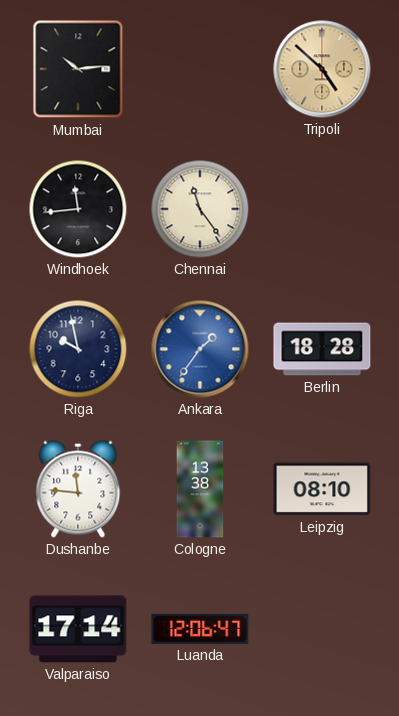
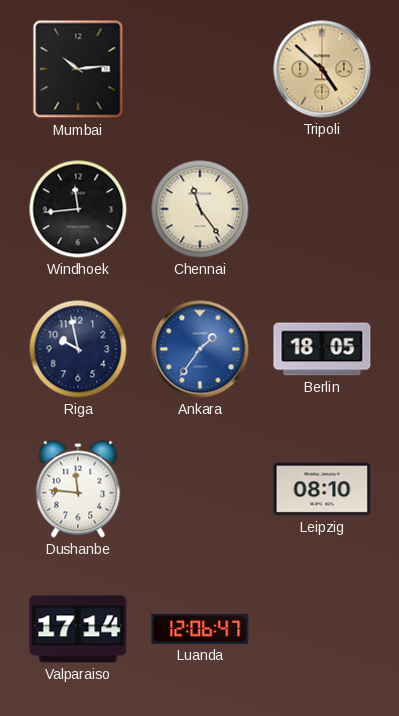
Berlin: 18:28 -> 18:05
Cologne: 13:38 -> none
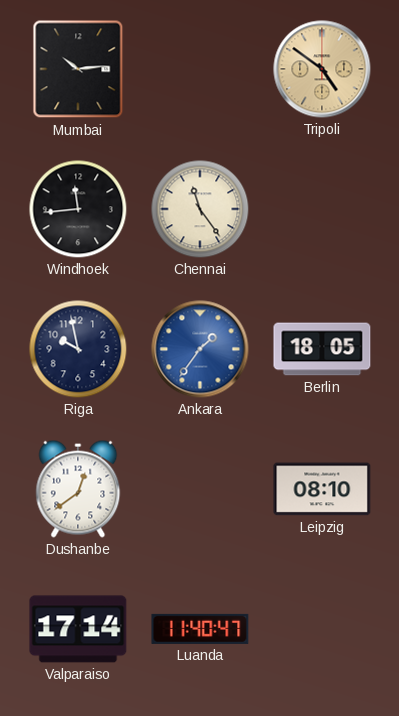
Tripoli: 4:52 -> 4:51
Dushanbe: 11:46 -> 12:39
Luanda: 12:06 -> 11:40
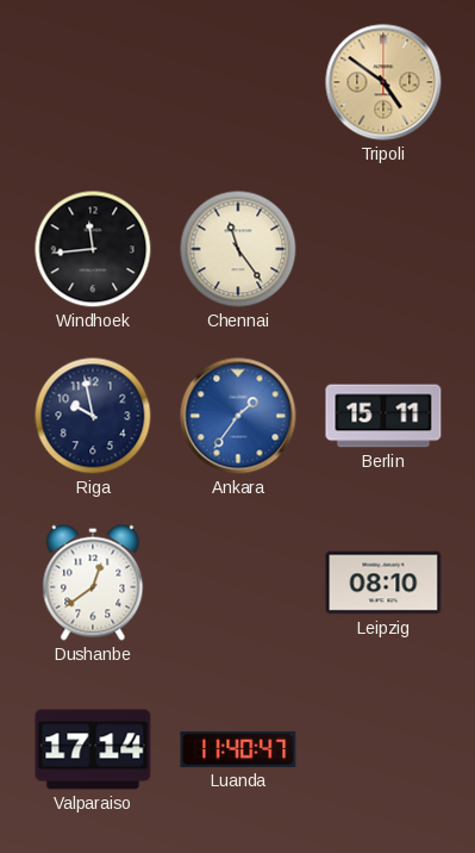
Mumbai: 10:14 -> none
Berlin: 18:05 -> 15:11
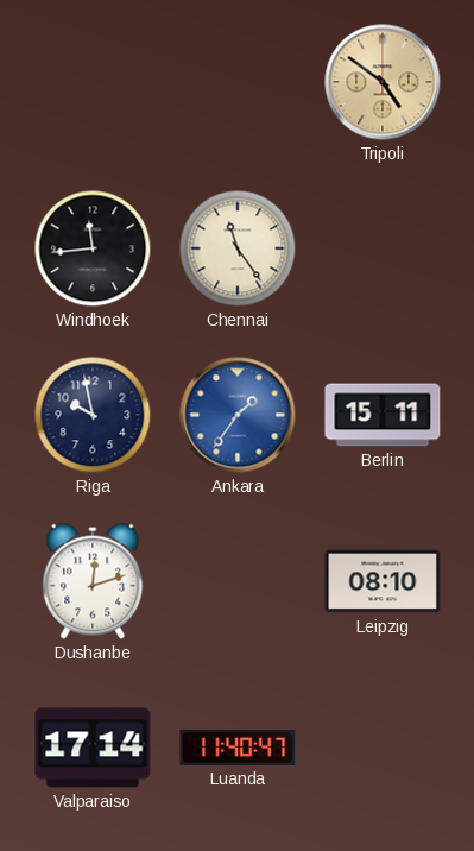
Dushanbe: 12:39 -> 12:12
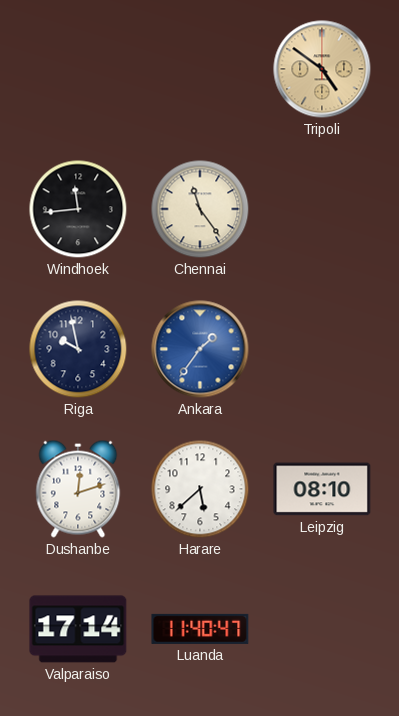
Berlin: 15:11 -> none
Harare: none -> 5:38
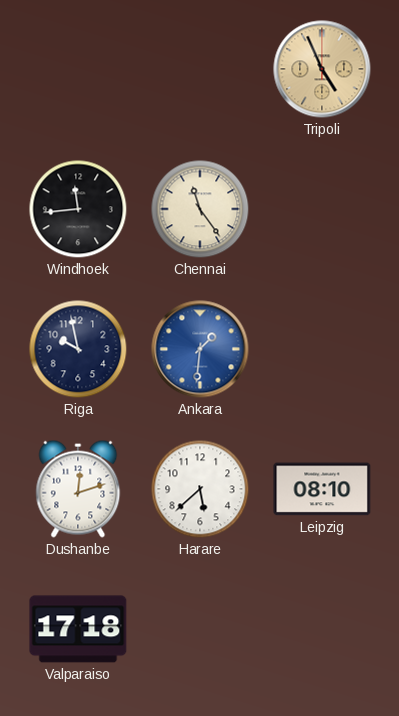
Tripoli: 4:51 -> 4:56
Ankara: 1:36 -> 1:31
Valparaiso: 17:14 -> 17:18
Luanda: 11:40 -> none
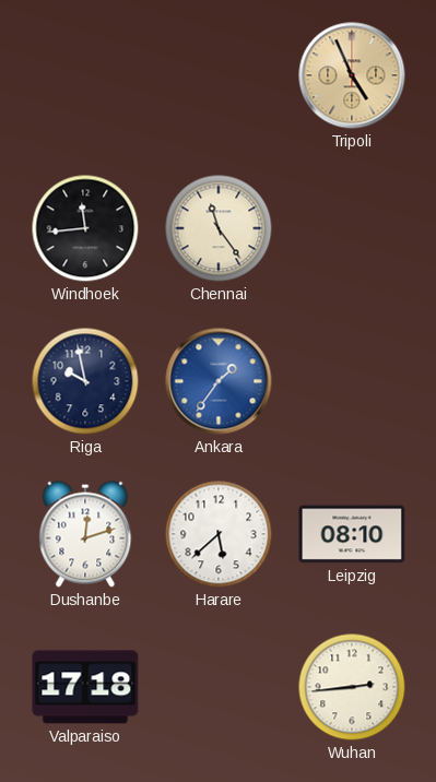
Ankara: 1:31 -> 1:36
Wuhan: none -> 2:44
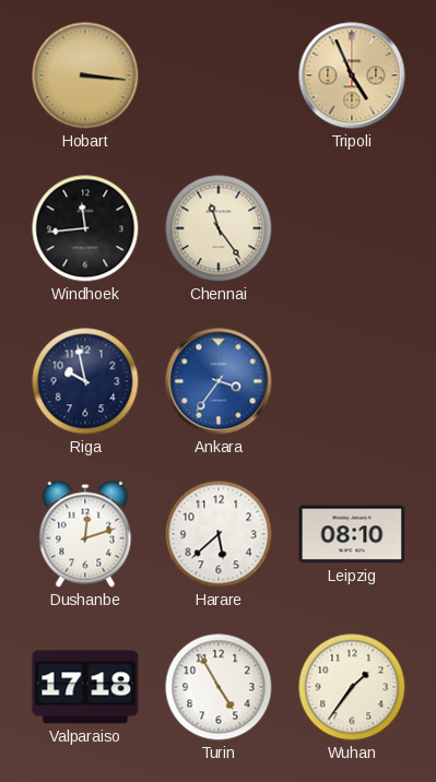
Hobart: none -> 3:16
Ankara: 1:36 -> 3:36
Turin: none -> 4:55
Wuhan: 2:44 -> 1:36
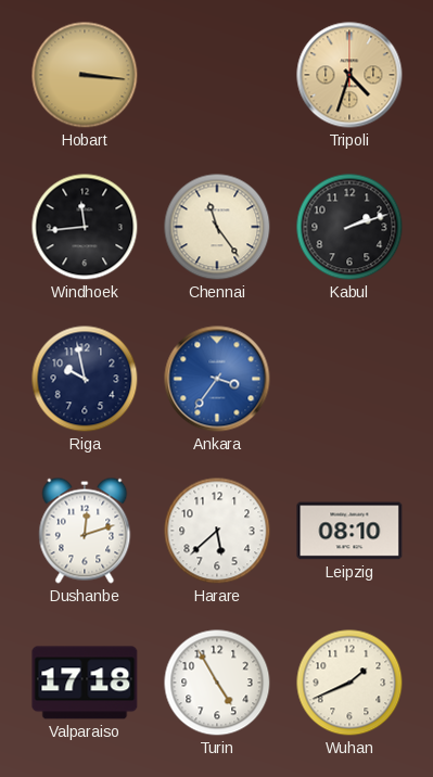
Tripoli: 4:56 -> 4:33
Kabul: none -> 2:12
Wuhan: 1:36 -> 1:41
